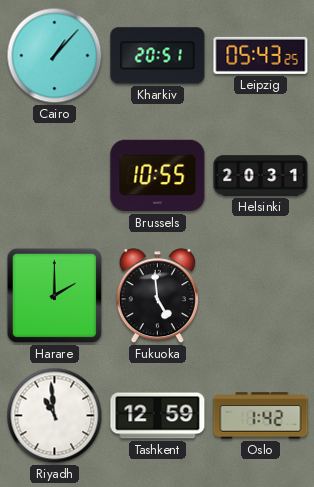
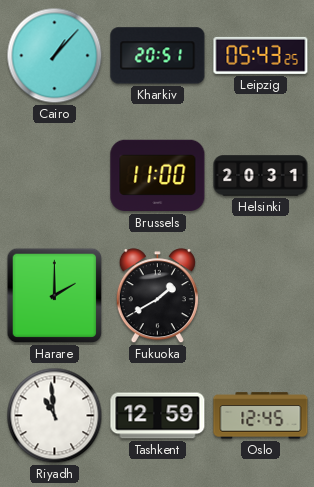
Brussels: 10:55 -> 11:00
Fukuoka: 4:59 -> 1:40
Oslo: 1:42 -> 12:45
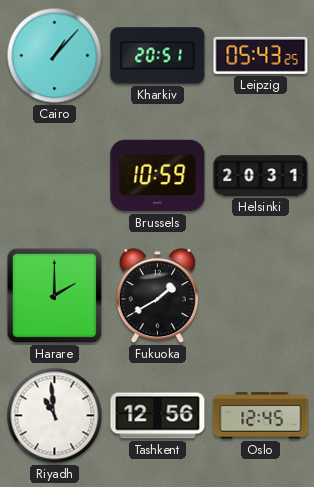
Brussels: 11:00 -> 10:59
Tashkent: 12:59 -> 12:56
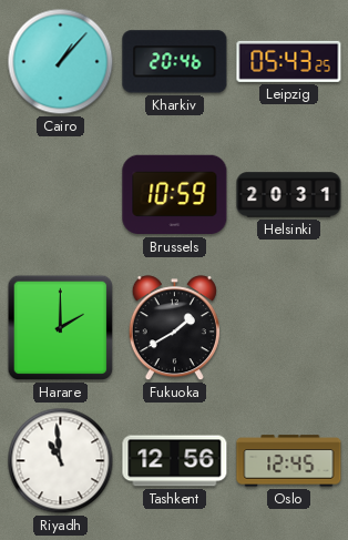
Kharkiv: 20:51 -> 20:46
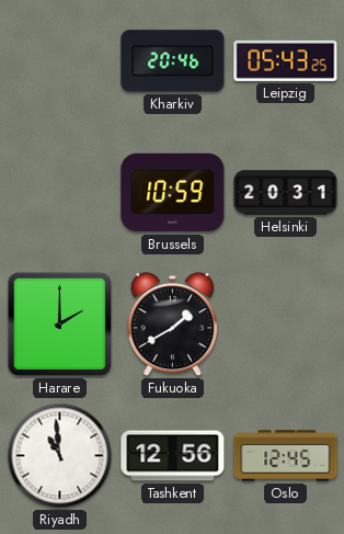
Cairo: 1:07 -> none
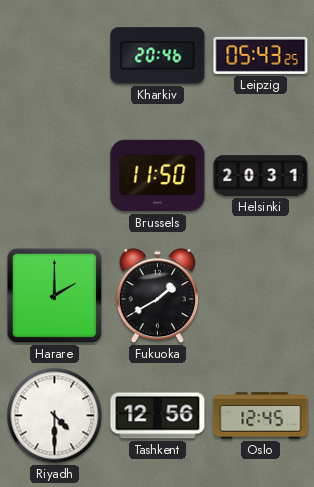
Brussels: 10:59 -> 11:50
Riyadh: 10:59 -> 4:30
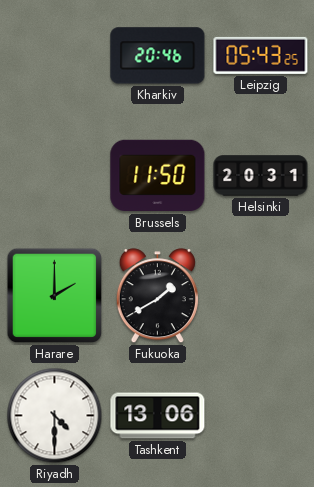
Tashkent: 12:56 -> 13:06
Oslo: 12:45 -> none
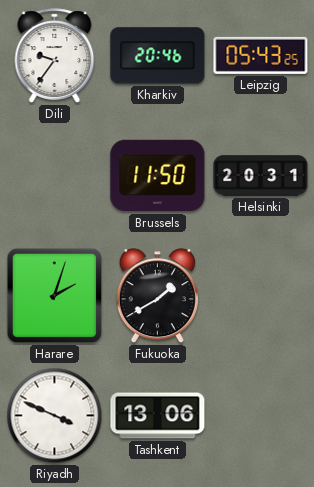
Dili: none -> 9:36
Harare: 2:00 -> 2:03
Riyadh: 4:30 -> 3:49
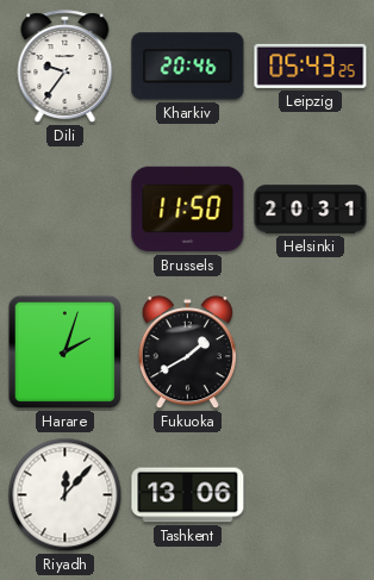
Riyadh: 3:49 -> 12:07
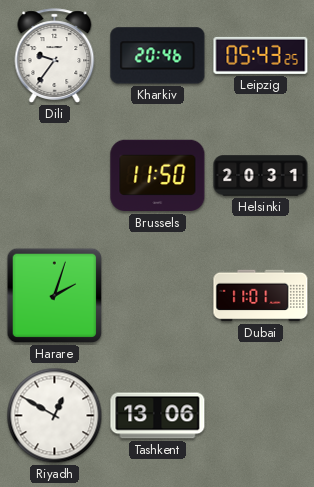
Fukuoka: 1:40 -> none
Dubai: none -> 11:01
Riyadh: 12:07 -> 12:50
